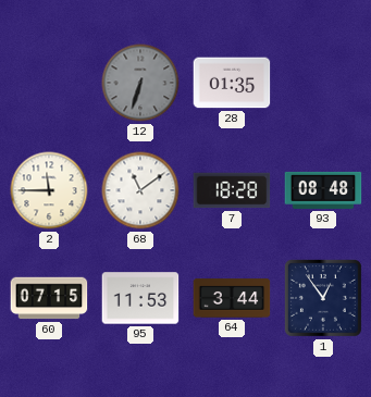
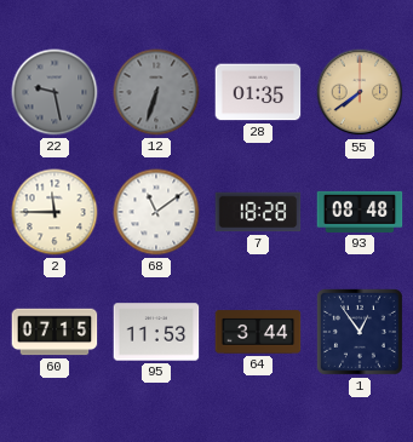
22: none -> 9:28
55: none -> 7:39
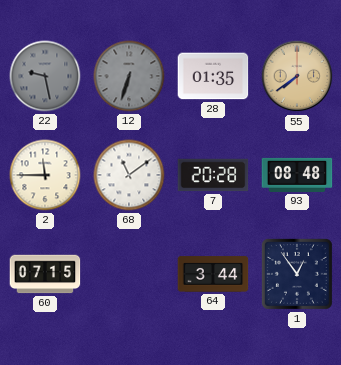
7: 18:28 -> 20:28
95: 11:53 -> none
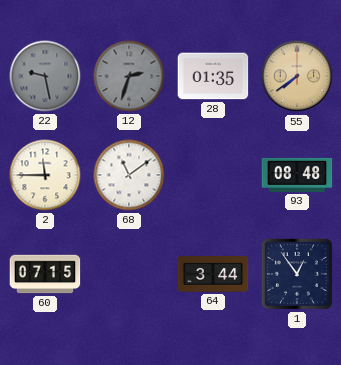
12: 6:33 -> 2:33
7: 20:28 -> none
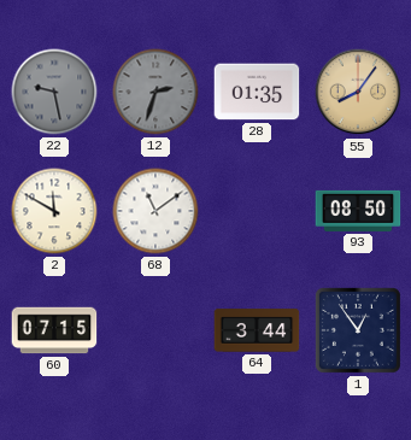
55: 7:39 -> 8:06
2: 11:45 -> 11:50
93: 08:48 -> 08:50
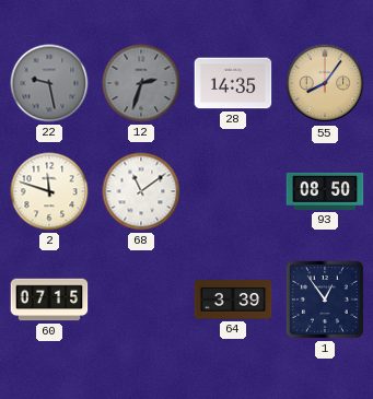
28: 01:35 -> 14:35
2: 11:50 -> 11:48
64: 3:44 -> 3:39
